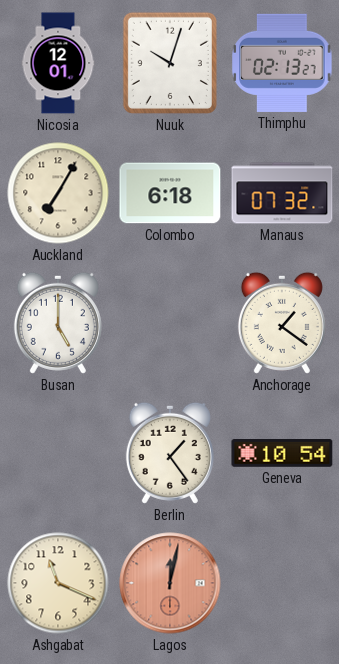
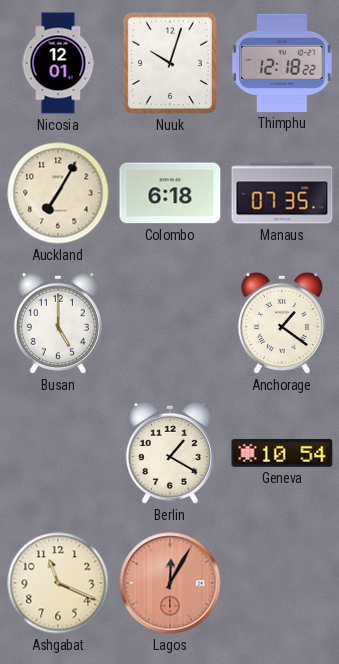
Thimphu: 02:13 -> 12:18
Manaus: 07:32 -> 07:35
Berlin: 1:24 -> 1:20
Lagos: 12:02 -> 12:05
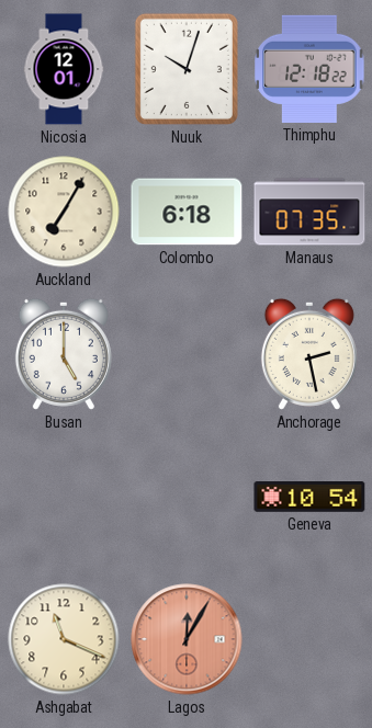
Anchorage: 1:21 -> 2:28
Berlin: 1:20 -> none
